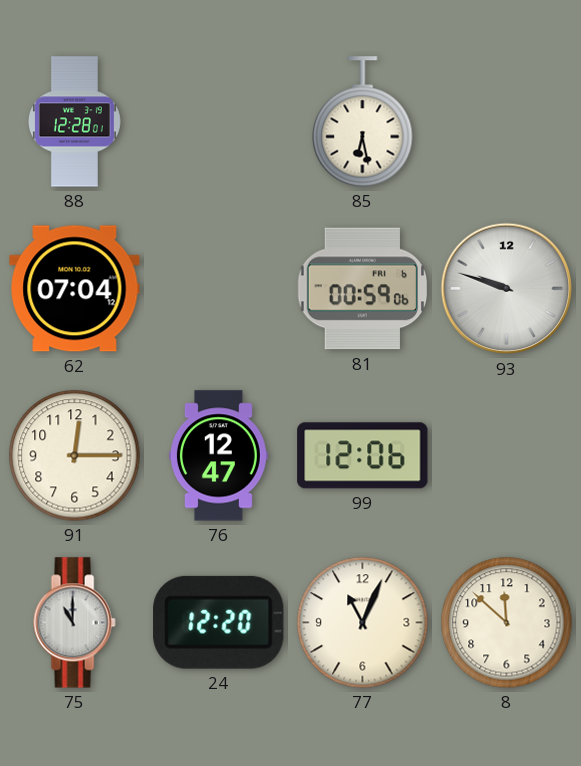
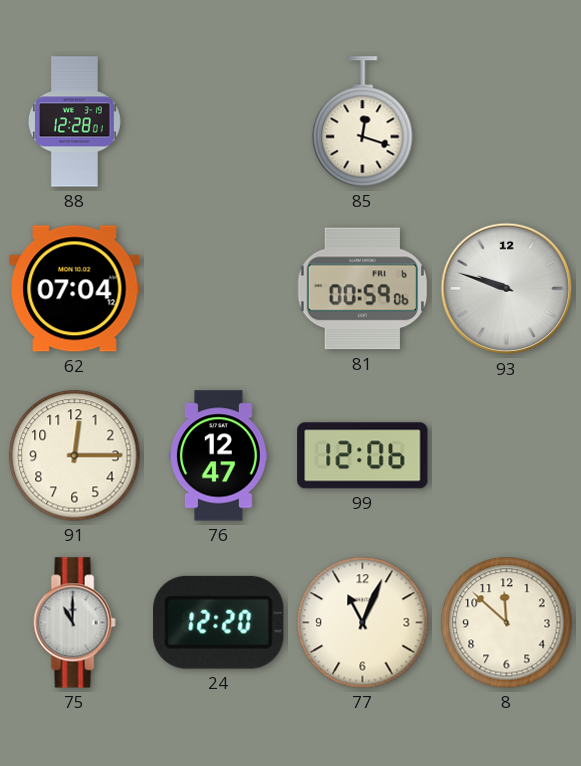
85: 6:28 -> 12:18
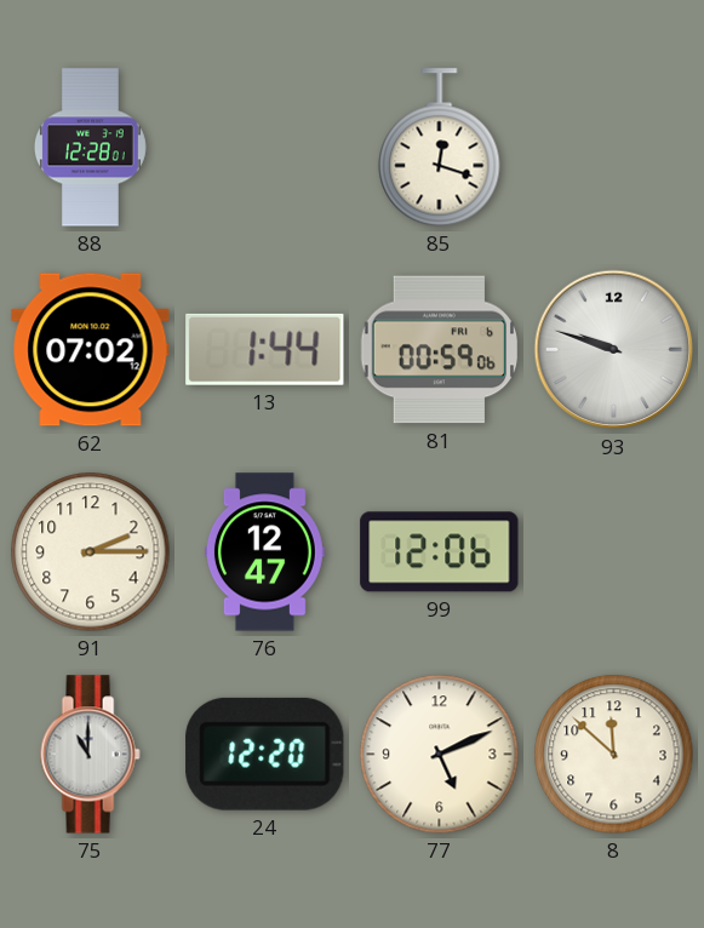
62: 07:04 -> 07:02
13: none -> 1:44
91: 12:15 -> 2:15
77: 11:04 -> 5:11
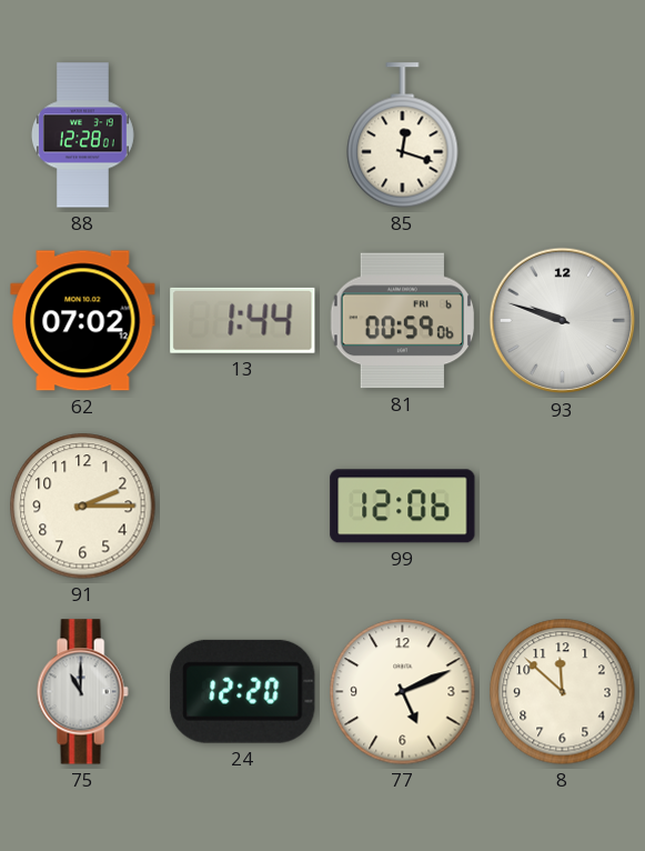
76: 12:47 -> none
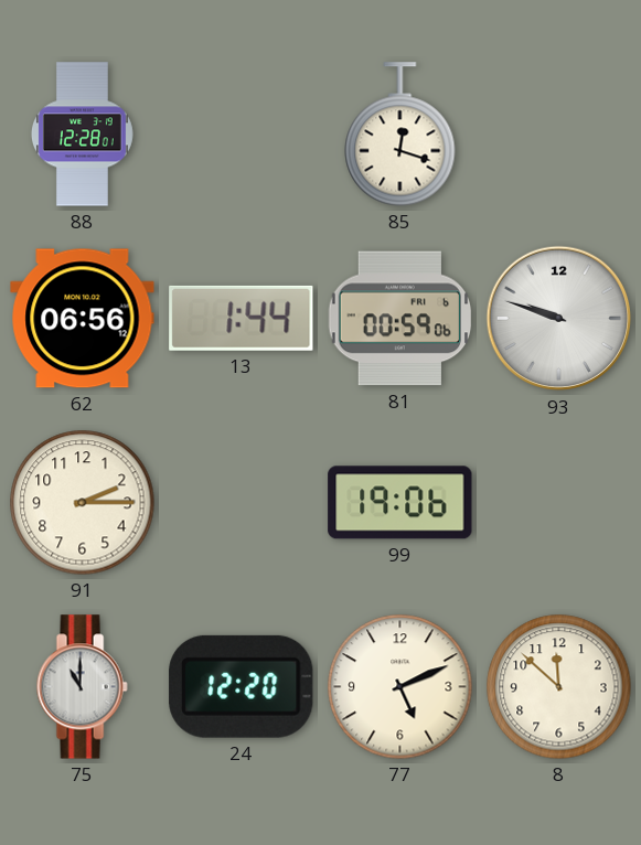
62: 07:02 -> 06:56
99: 12:06 -> 19:06
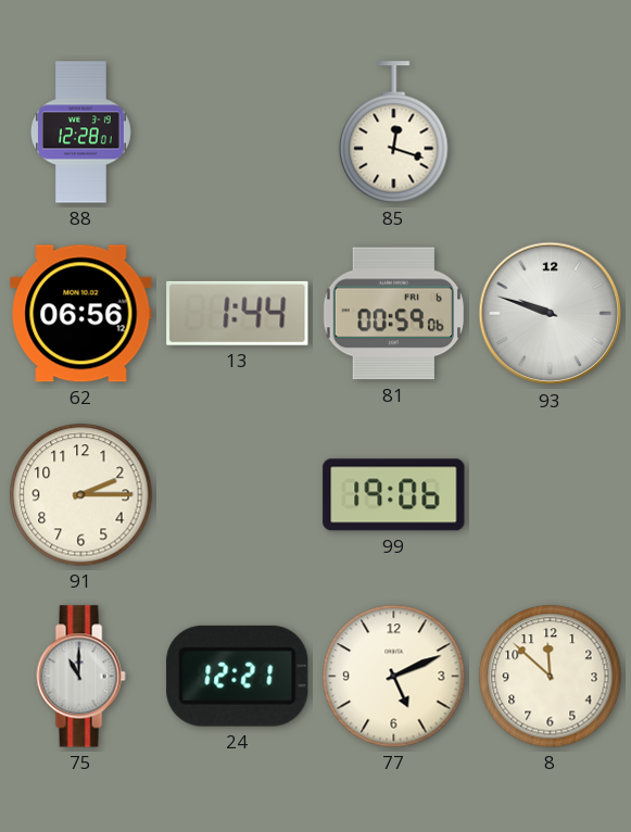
24: 12:20 -> 12:21
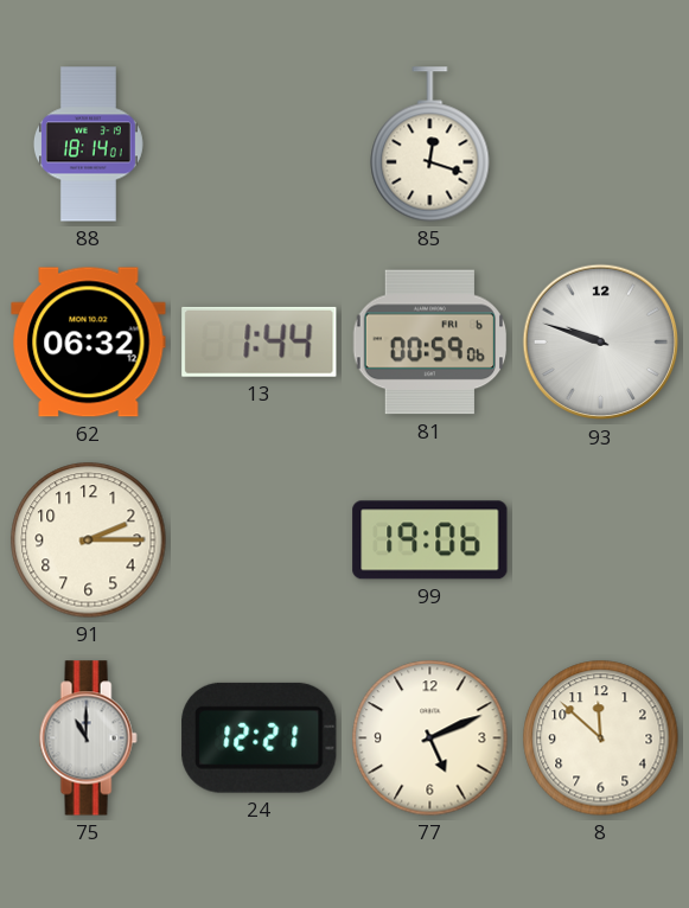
88: 12:28 -> 18:14
62: 06:56 -> 06:32
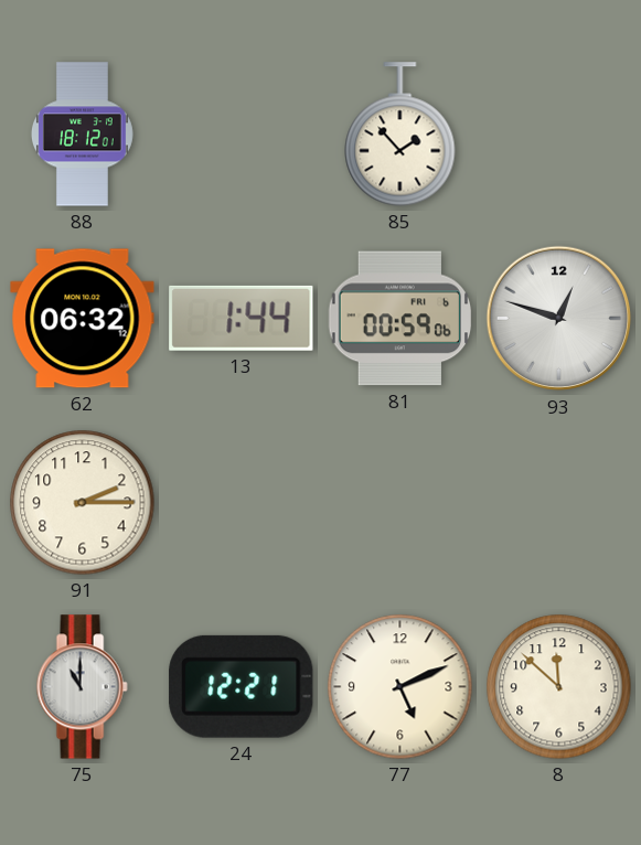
88: 18:14 -> 18:12
85: 12:18 -> 1:53
93: 9:48 -> 12:48
99: 19:06 -> none
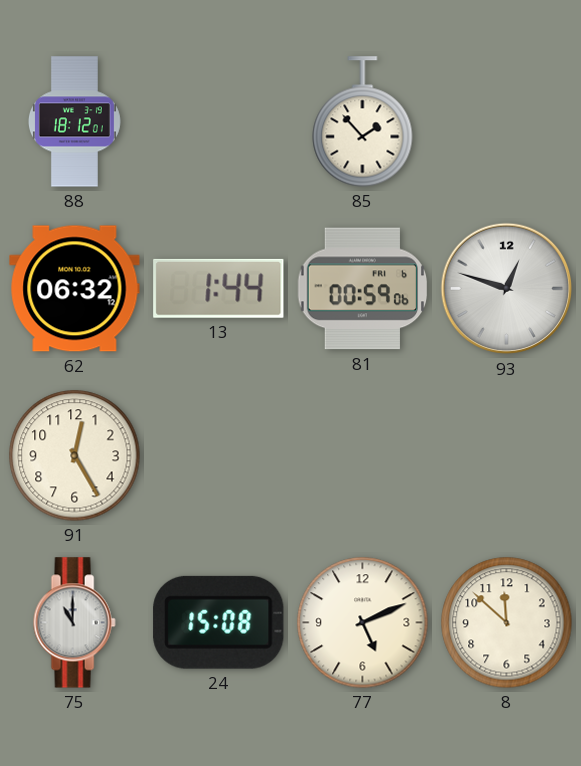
91: 2:15 -> 12:25
24: 12:21 -> 15:08
